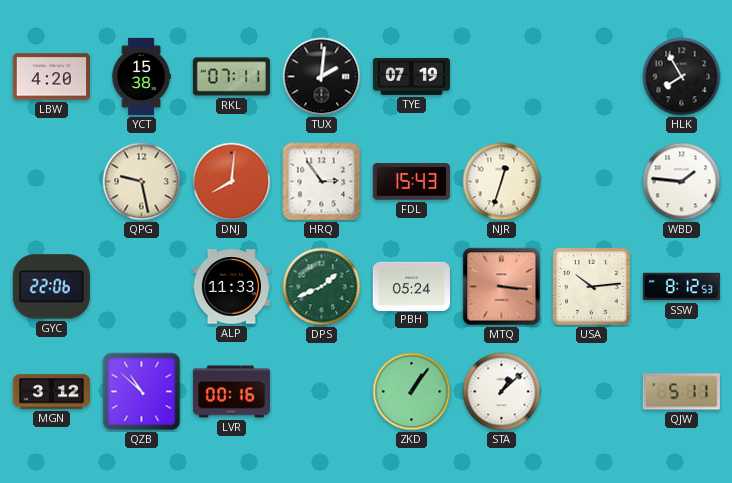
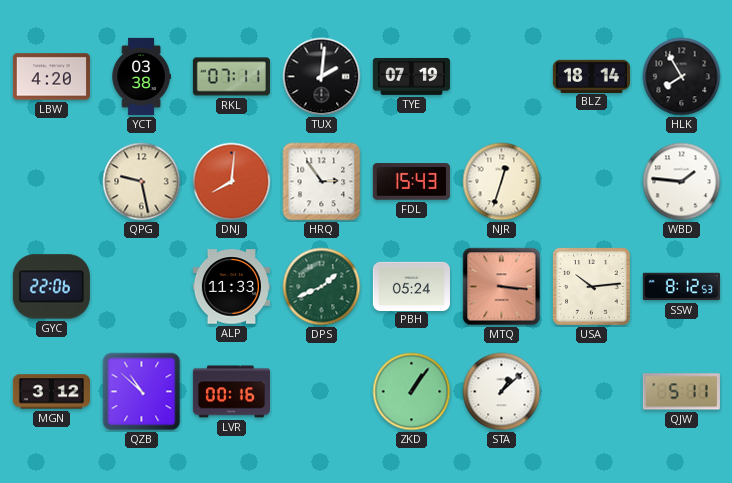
YCT: 15:38 -> 03:38
BLZ: none -> 18:14
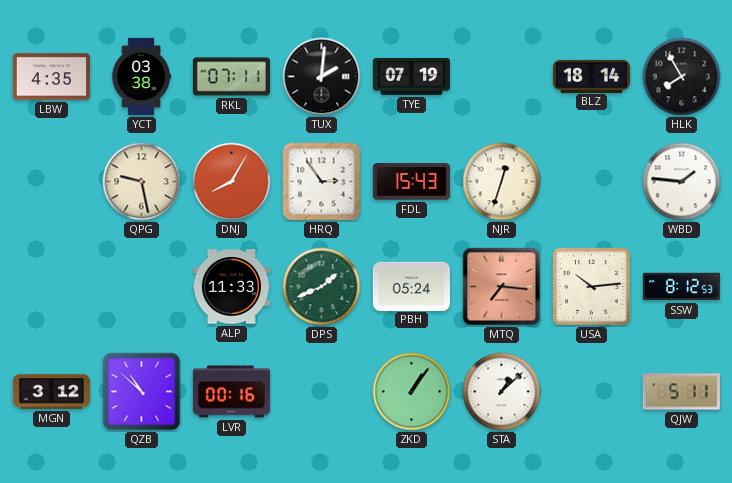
LBW: 4:20 -> 4:35
DNJ: 8:01 -> 8:05
GYC: 22:06 -> none
MTQ: 3:16 -> 7:16
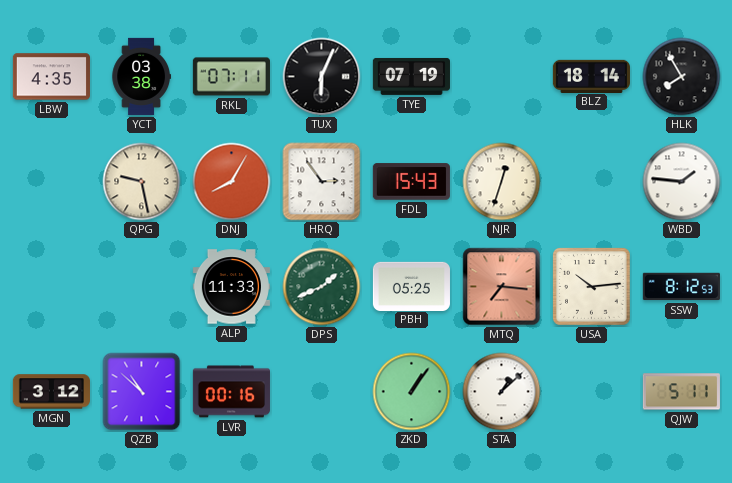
TUX: 2:01 -> 6:04
PBH: 05:24 -> 05:25
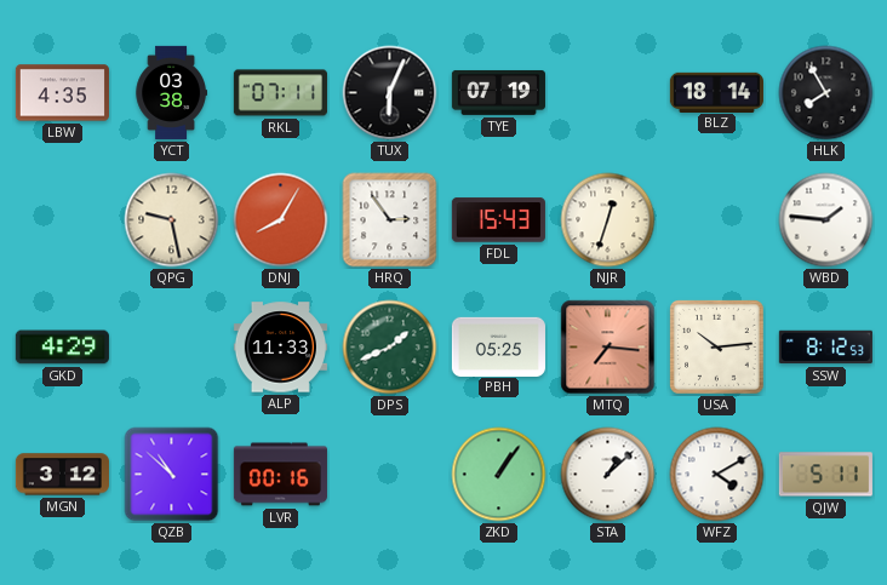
GKD: none -> 4:29
WFZ: none -> 4:10
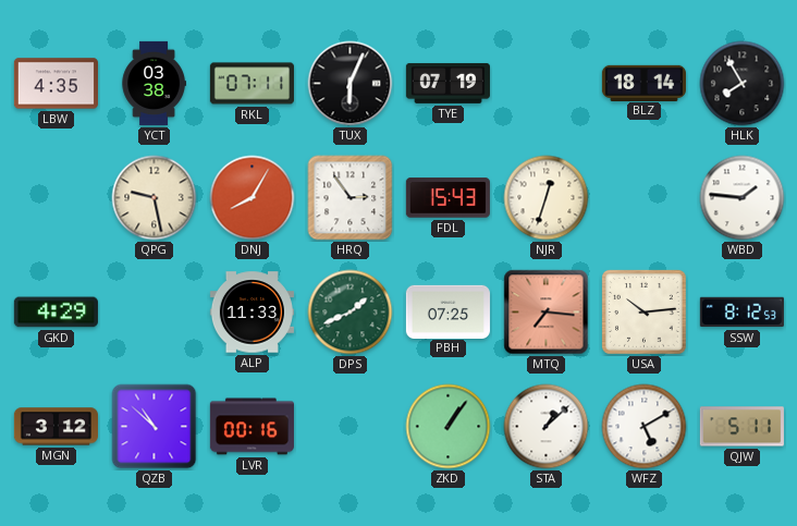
PBH: 05:25 -> 07:25
WFZ: 4:10 -> 5:10
